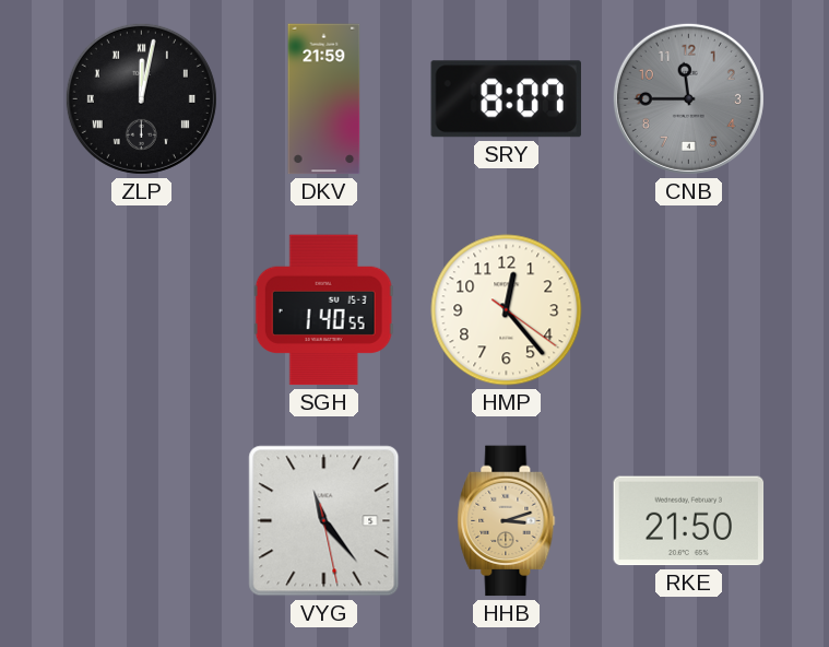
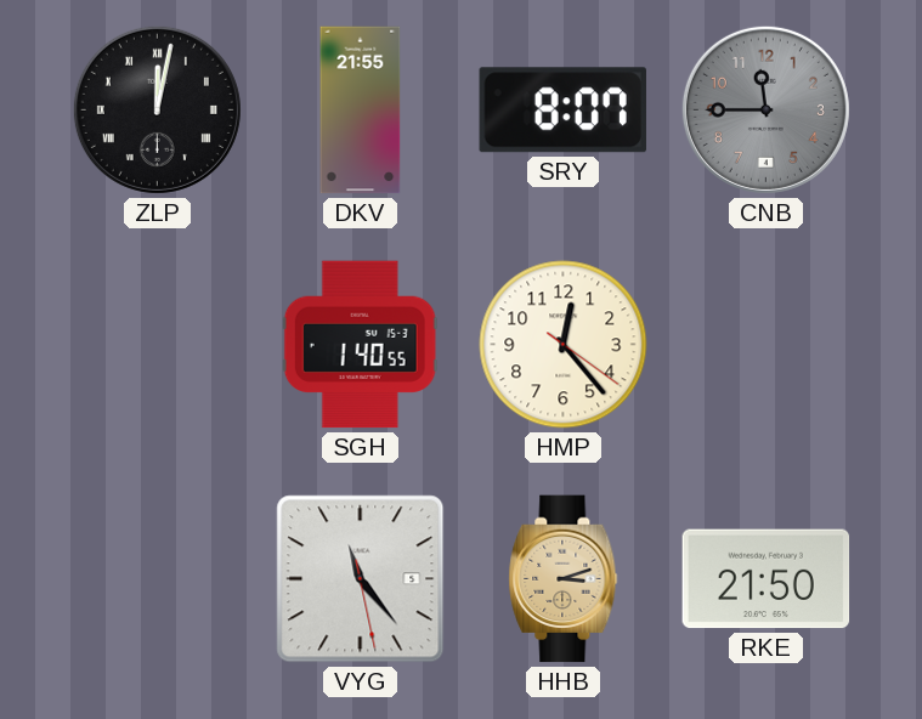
DKV: 21:59 -> 21:55
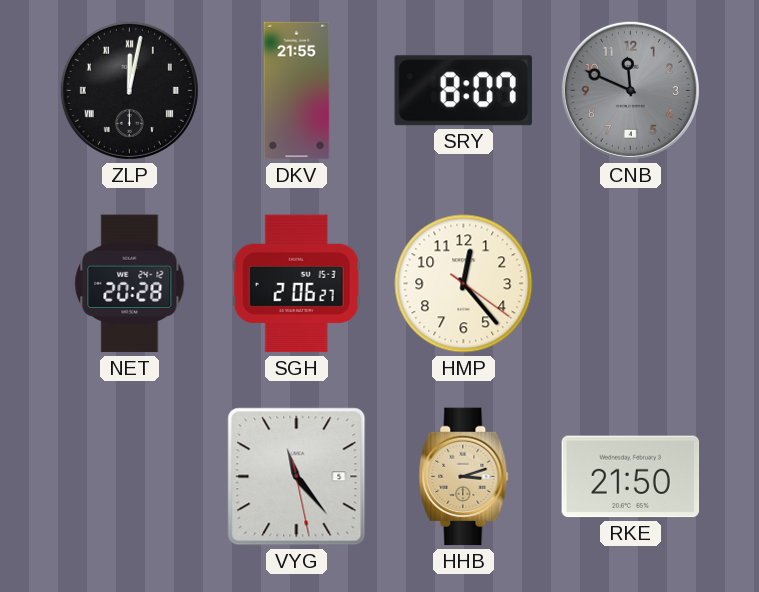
CNB: 11:45 -> 11:49
NET: none -> 20:28
SGH: 1:40 -> 2:06
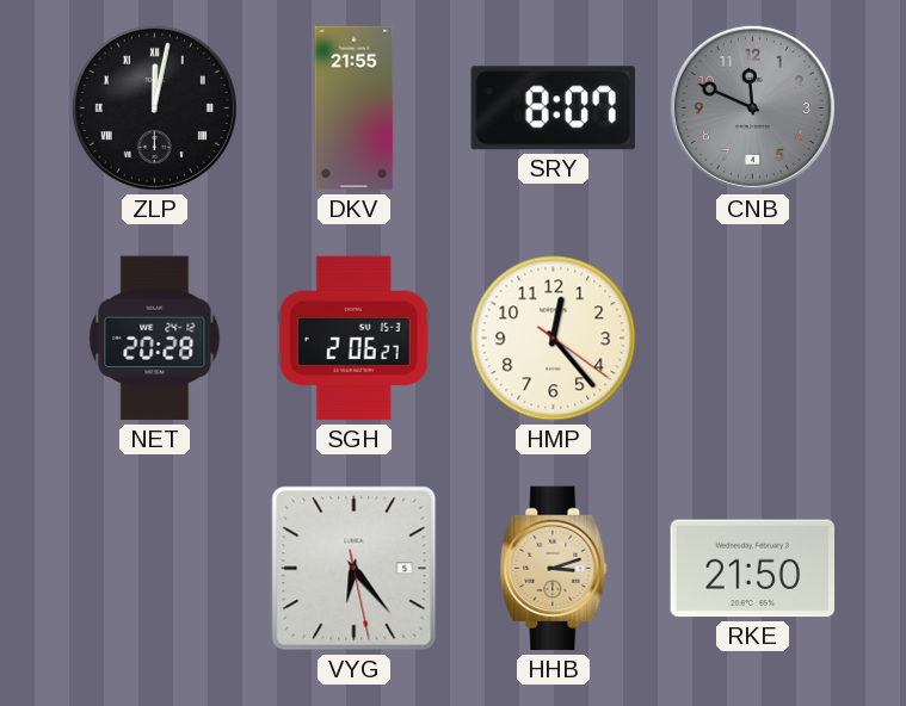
VYG: 11:23 -> 6:23
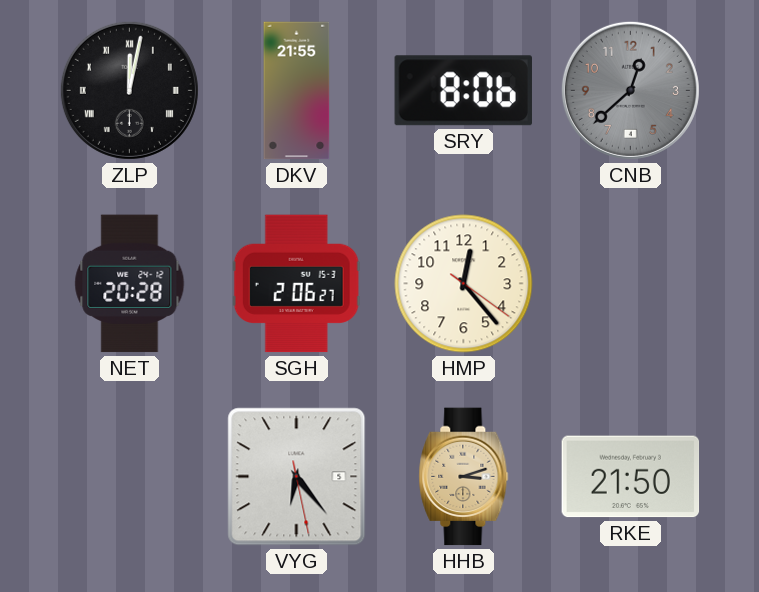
SRY: 8:07 -> 8:06
CNB: 11:49 -> 12:38
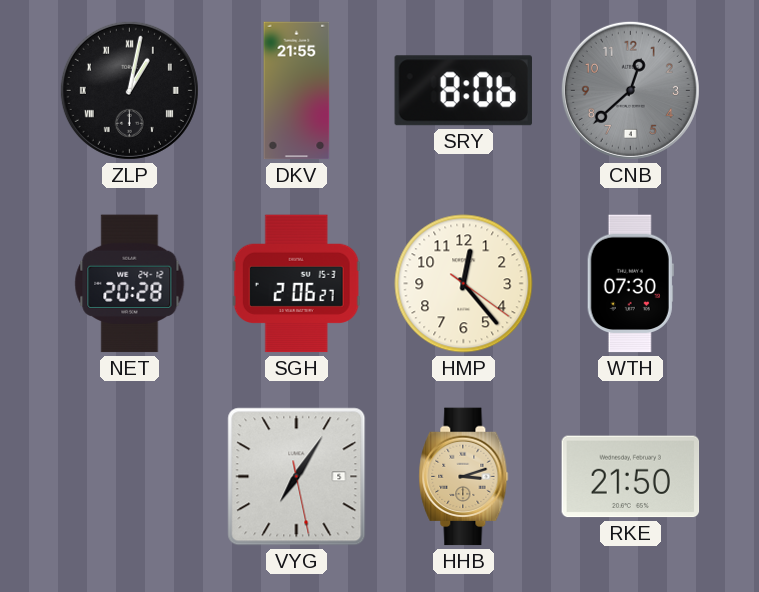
ZLP: 12:02 -> 1:02
WTH: none -> 07:30
VYG: 6:23 -> 7:05
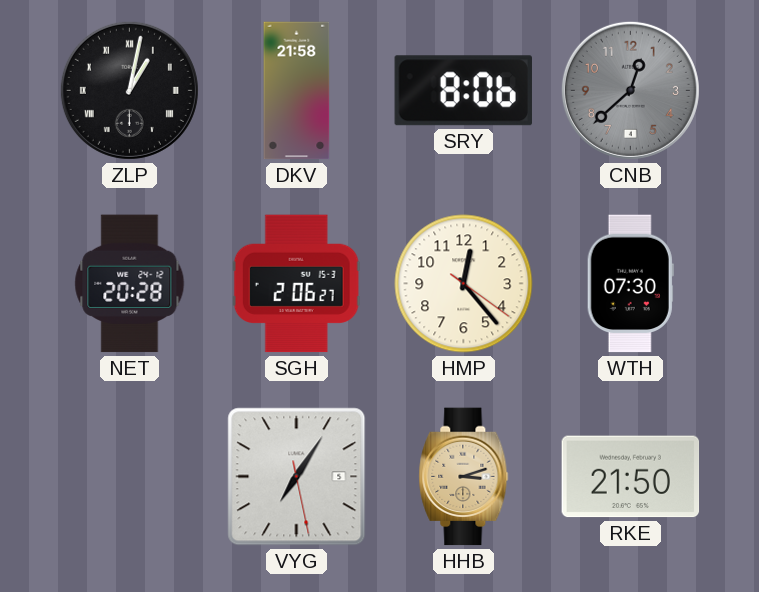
DKV: 21:55 -> 21:58
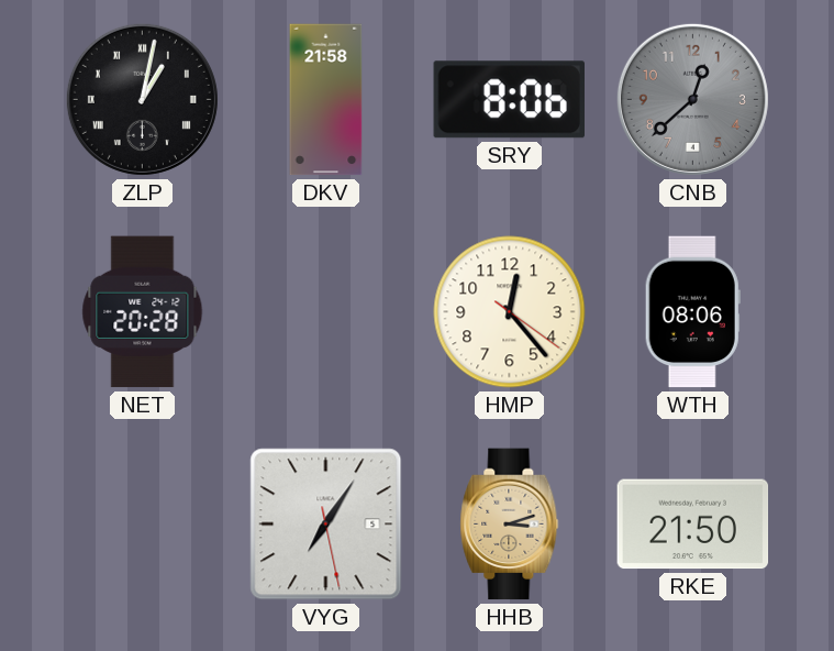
SGH: 2:06 -> none
WTH: 07:30 -> 08:06
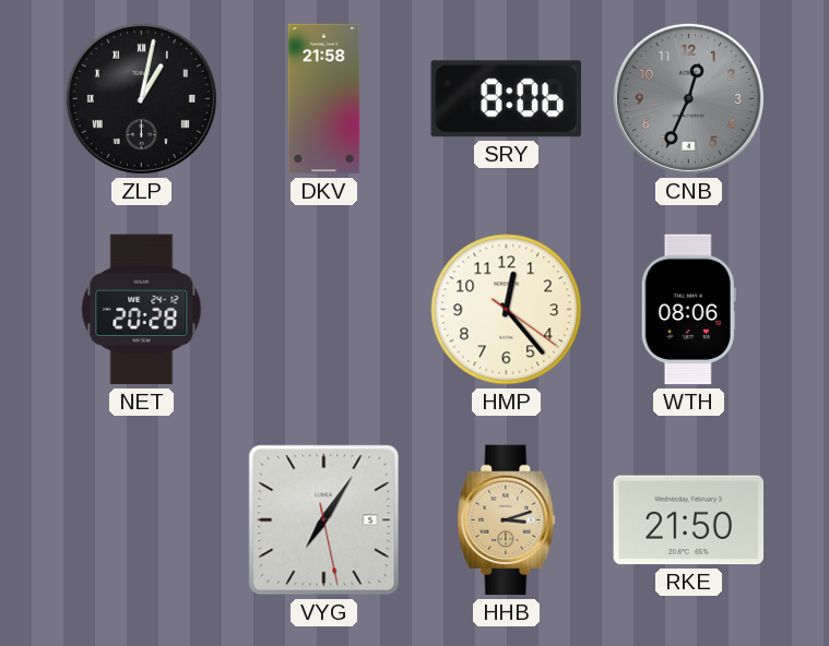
CNB: 12:38 -> 12:34
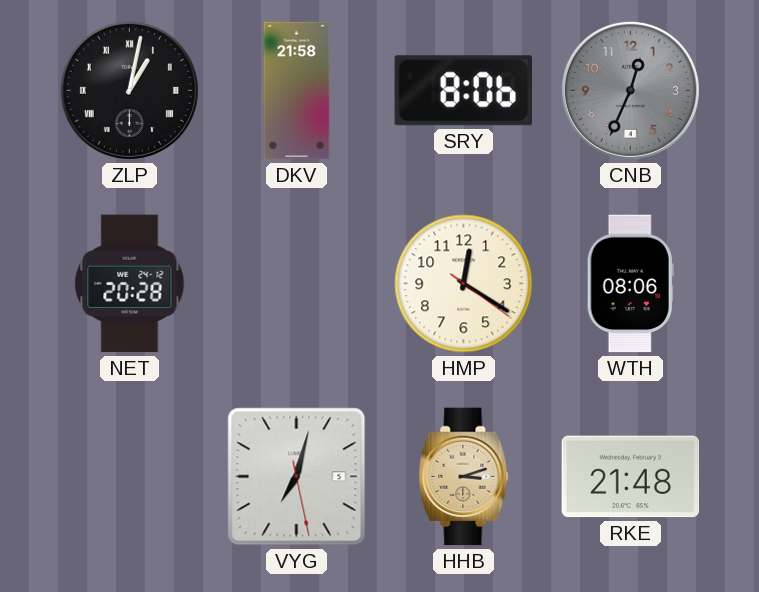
HMP: 12:23 -> 12:20
VYG: 7:05 -> 7:02
RKE: 21:50 -> 21:48
